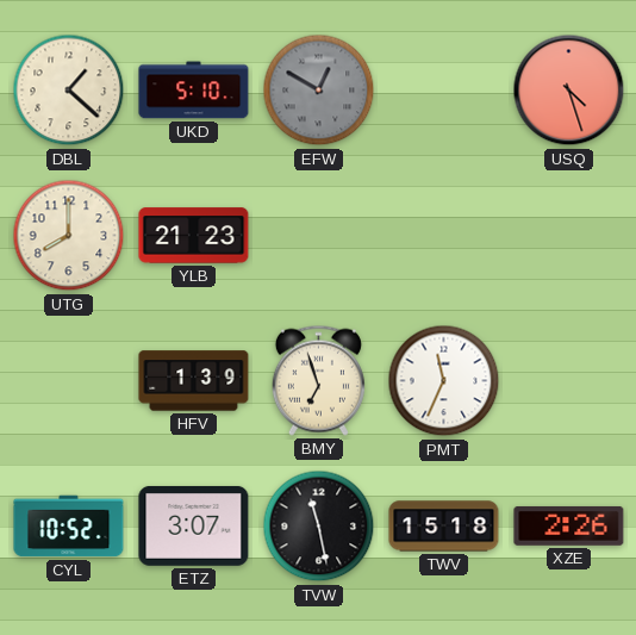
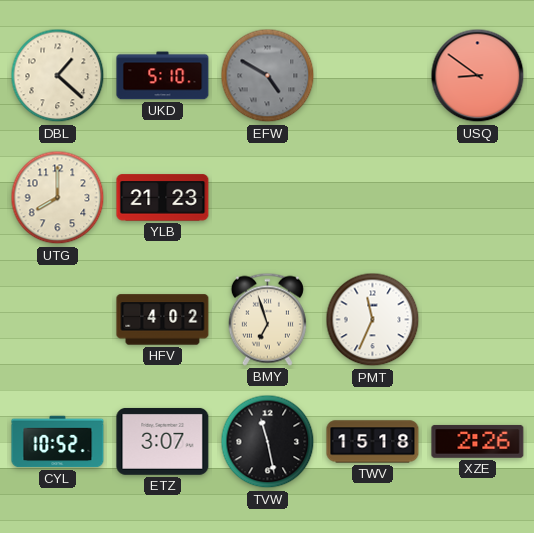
EFW: 12:50 -> 4:50
USQ: 4:27 -> 8:51
HFV: 1:39 -> 4:02
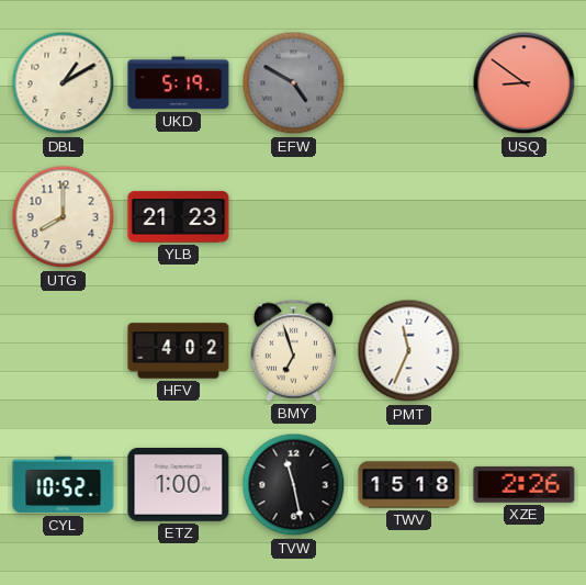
DBL: 1:22 -> 1:10
UKD: 5:10 -> 5:19
ETZ: 3:07 -> 1:00
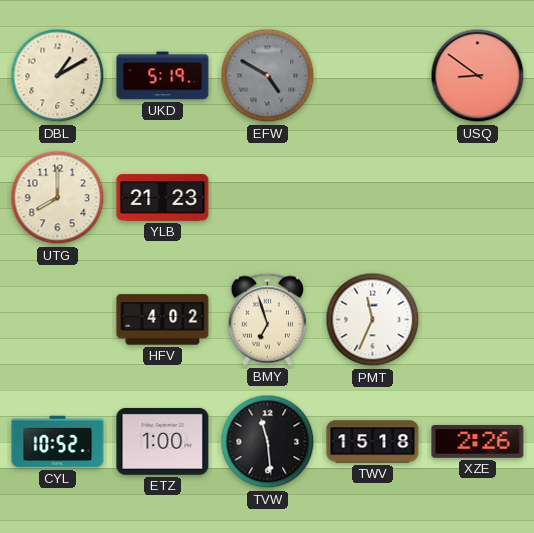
TVW: 11:28 -> 11:29
